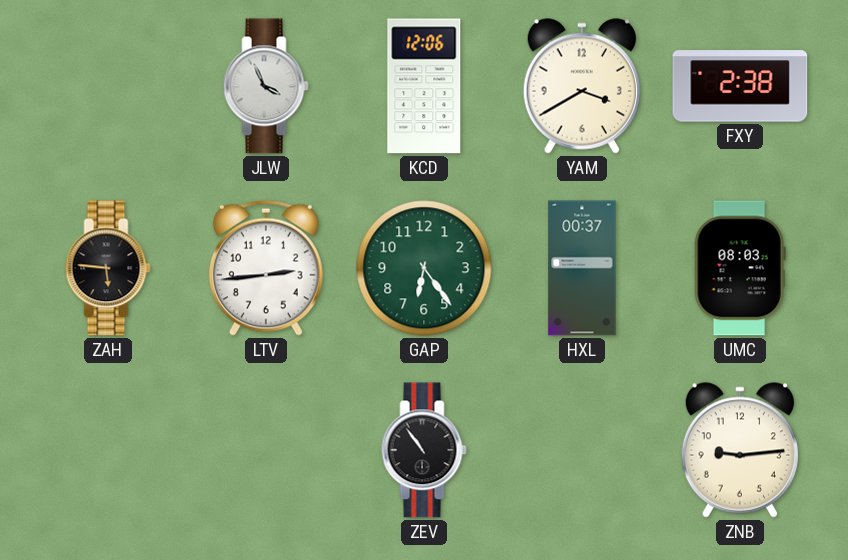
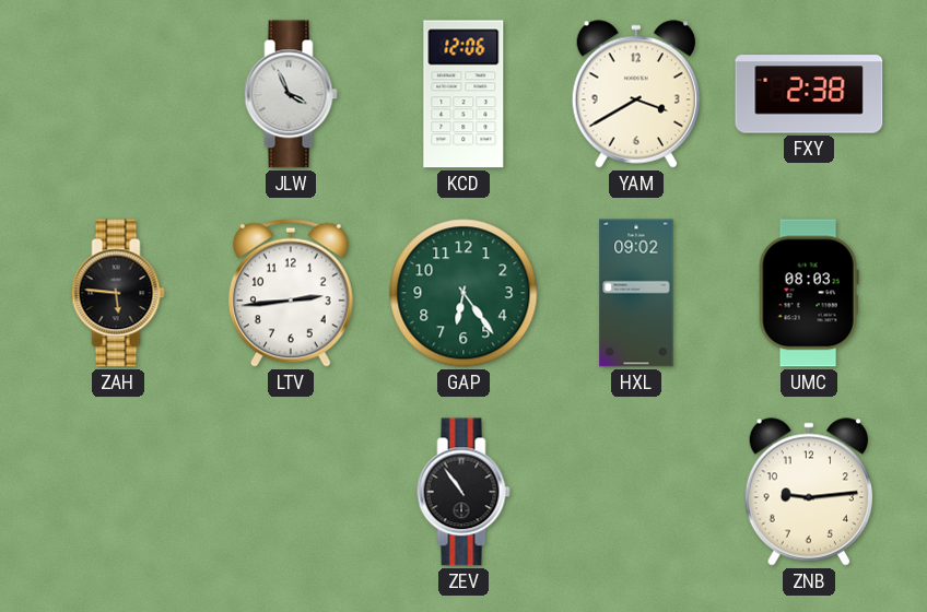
HXL: 00:37 -> 09:02
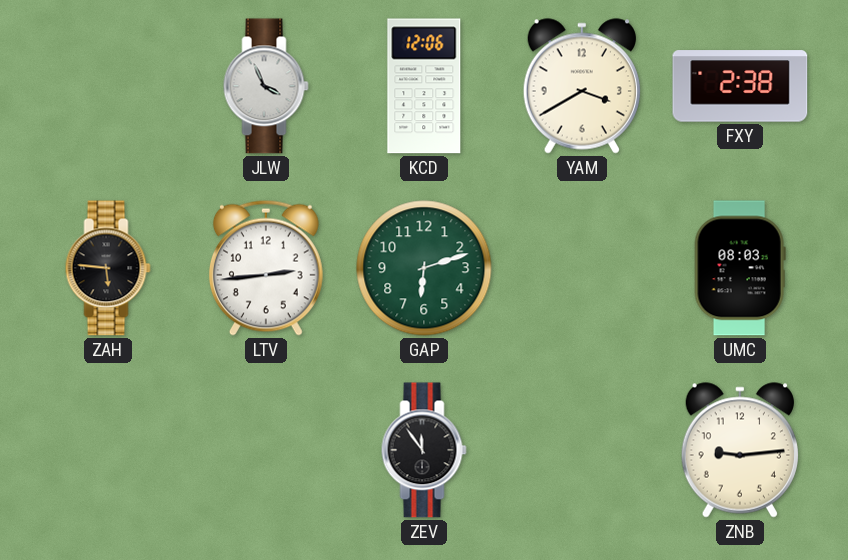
GAP: 6:24 -> 6:12
HXL: 09:02 -> none
ZEV: 10:54 -> 11:54
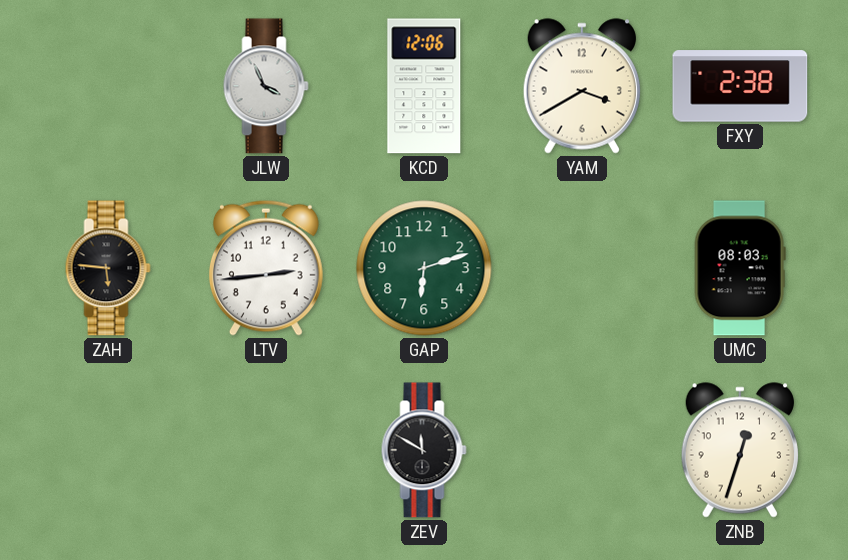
ZEV: 11:54 -> 11:50
ZNB: 9:14 -> 12:33
